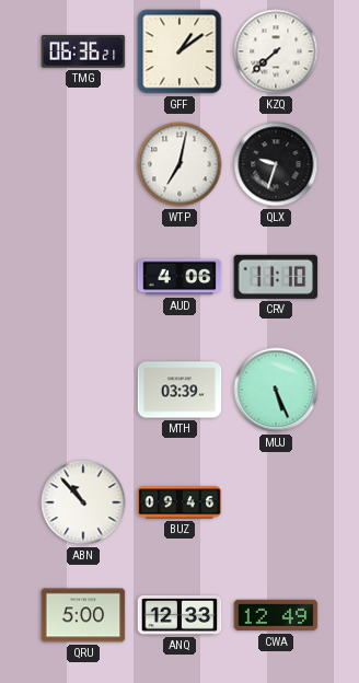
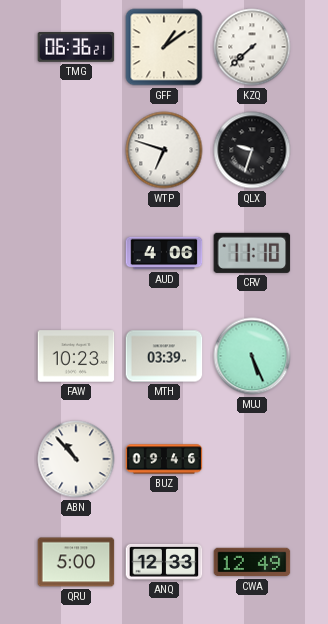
WTP: 7:02 -> 6:48
FAW: none -> 10:23
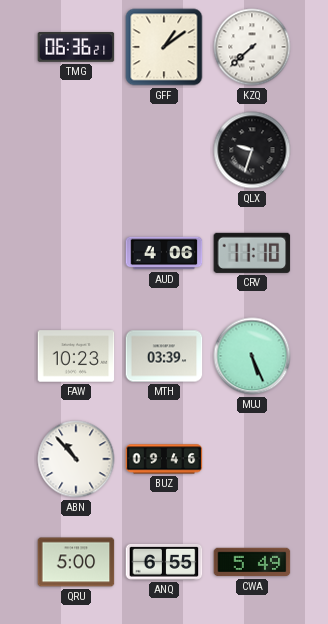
WTP: 6:48 -> none
ANQ: 12:33 -> 6:55
CWA: 12:49 -> 5:49
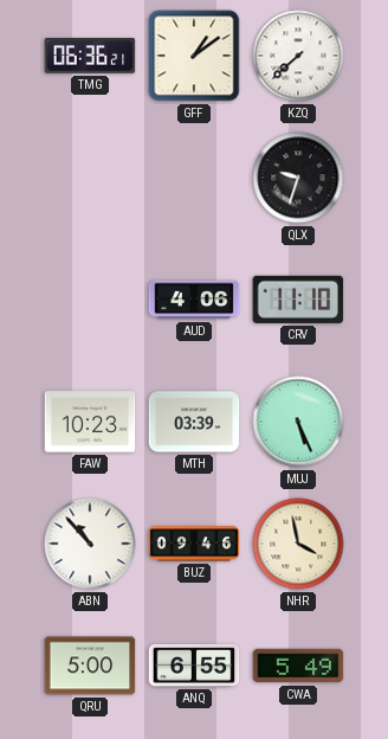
NHR: none -> 3:58
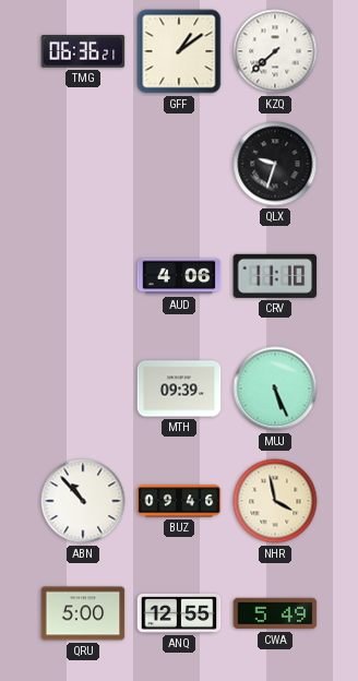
FAW: 10:23 -> none
MTH: 03:39 -> 09:39
ANQ: 6:55 -> 12:55
